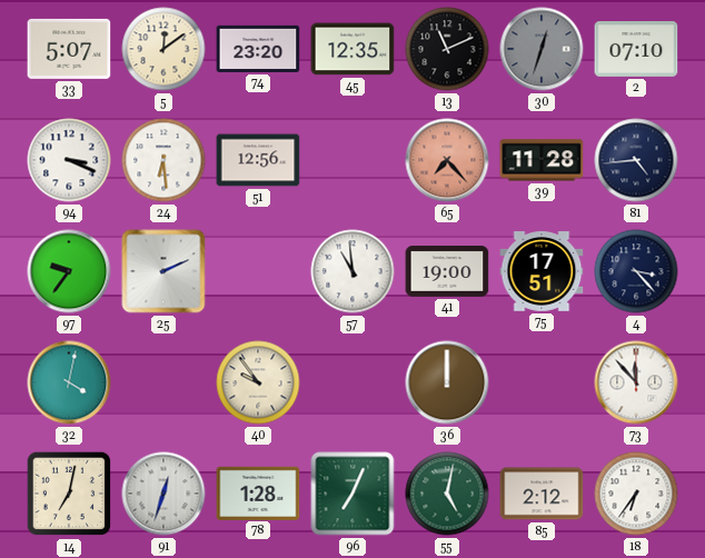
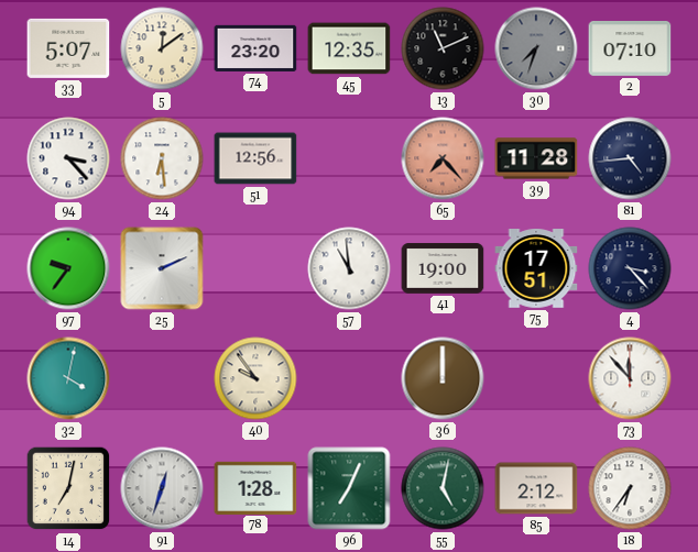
30: 12:33 -> 7:33
94: 3:19 -> 3:23
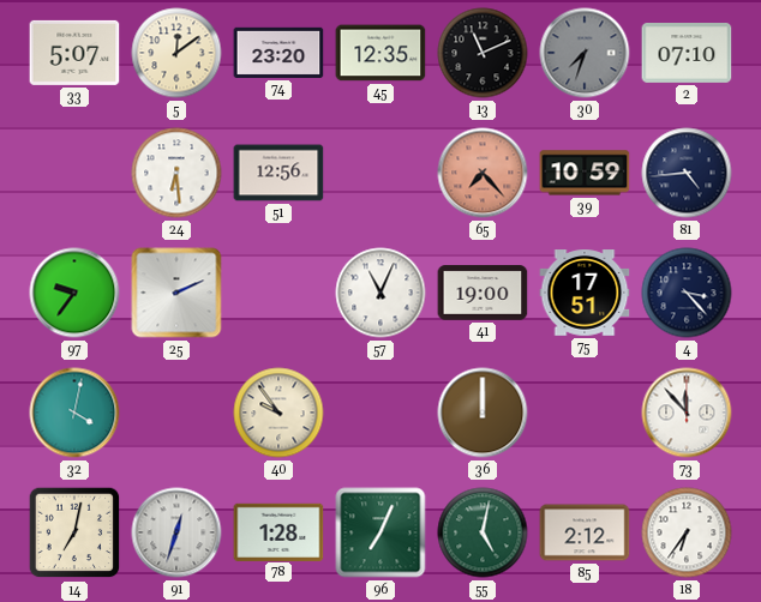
94: 3:23 -> none
39: 11:28 -> 10:59
57: 10:59 -> 11:04
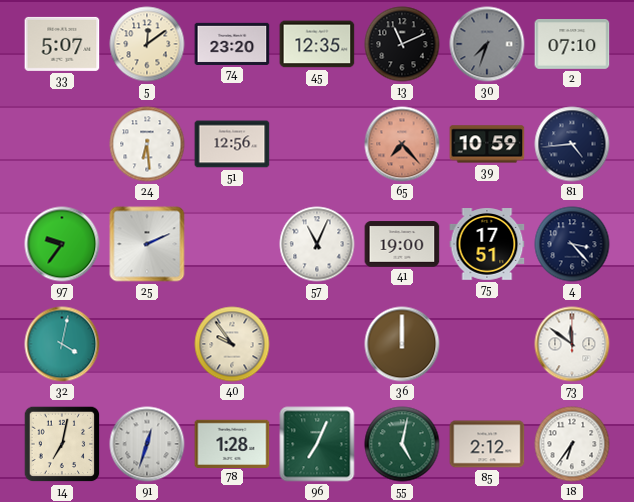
73: 11:53 -> 11:51
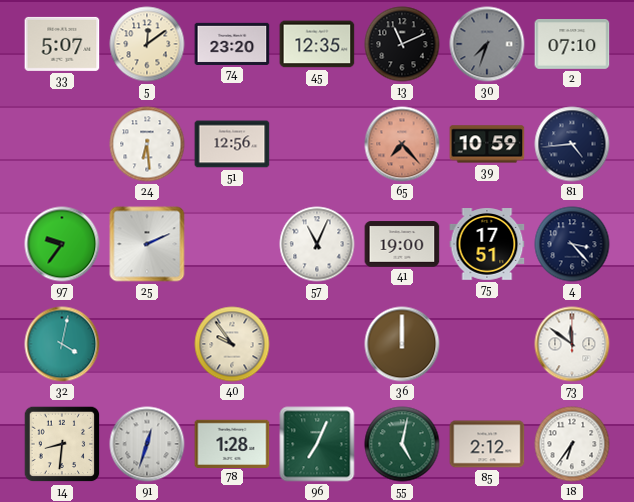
14: 7:02 -> 8:31
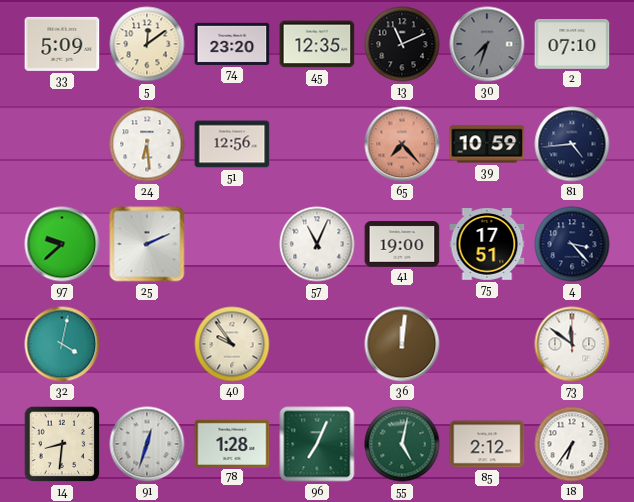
33: 5:07 -> 5:09
97: 9:36 -> 9:38
36: 12:00 -> 12:01
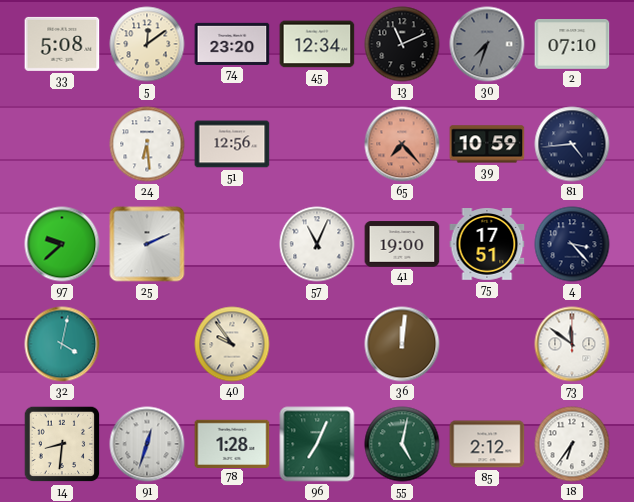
33: 5:09 -> 5:08
45: 12:35 -> 12:34
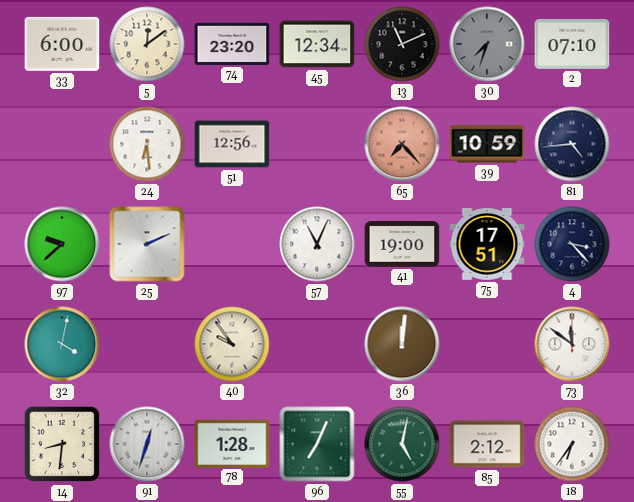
33: 5:08 -> 6:00
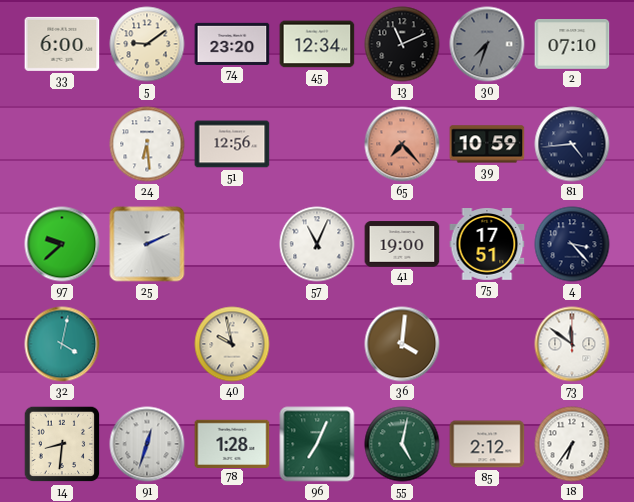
5: 12:09 -> 9:09
40: 9:54 -> 9:58
36: 12:01 -> 4:01
